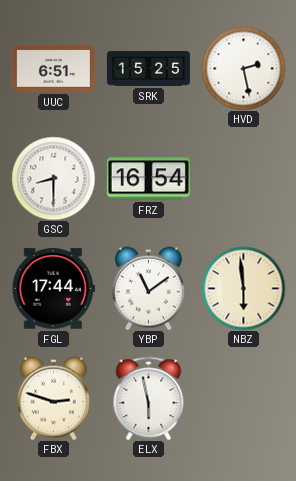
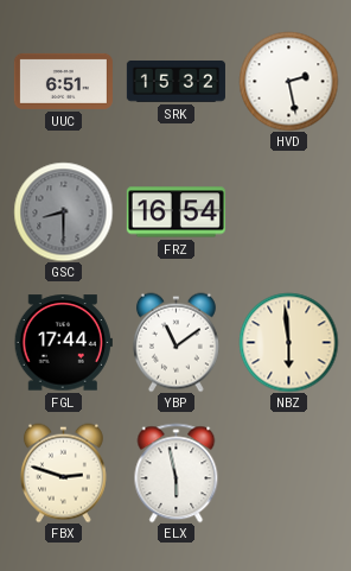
SRK: 15:25 -> 15:32
GSC dial: white -> grey
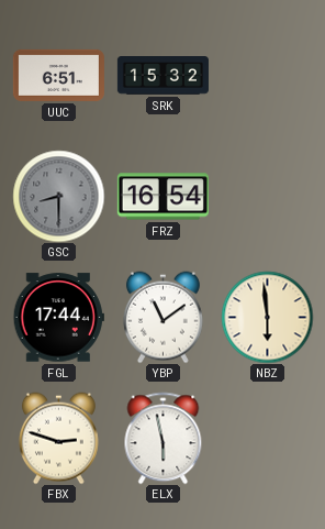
HVD: 2:28 -> none
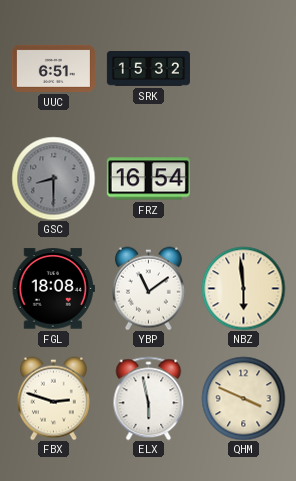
FGL: 17:44 -> 18:08
QHM: none -> 3:49
